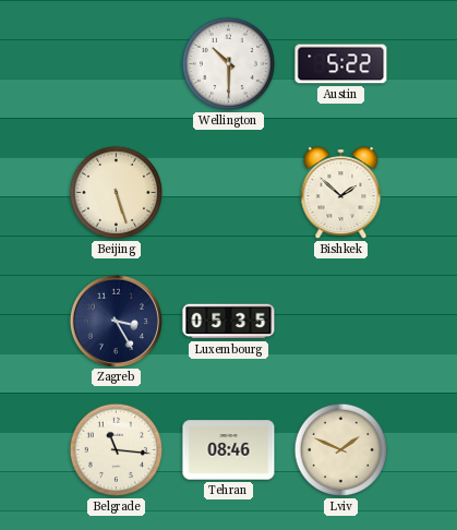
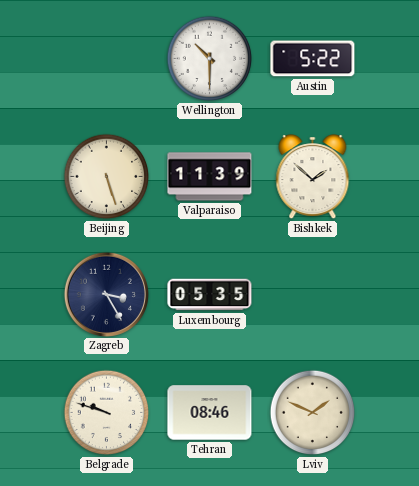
Valparaiso: none -> 11:39
Belgrade: 11:16 -> 9:48
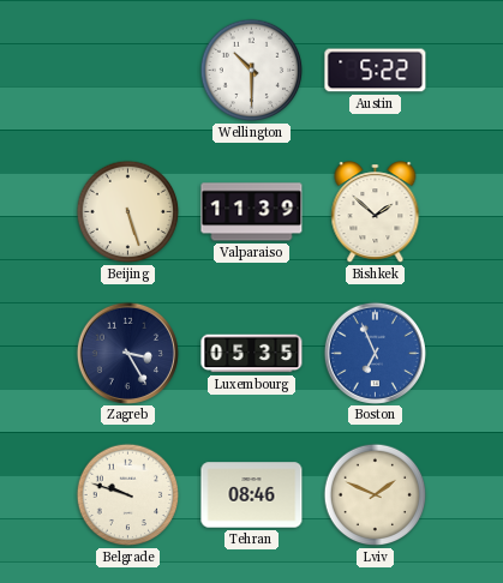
Boston: none -> 6:56
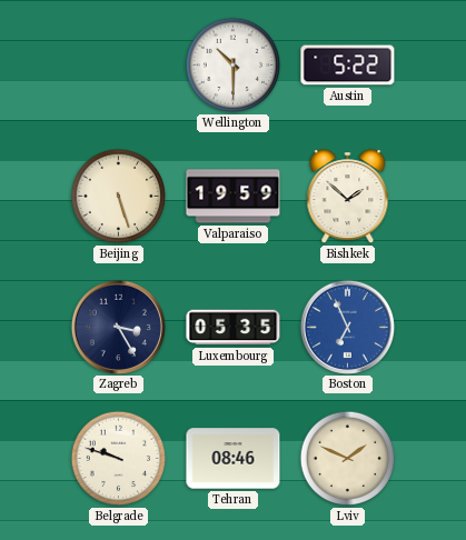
Valparaiso: 11:39 -> 19:59
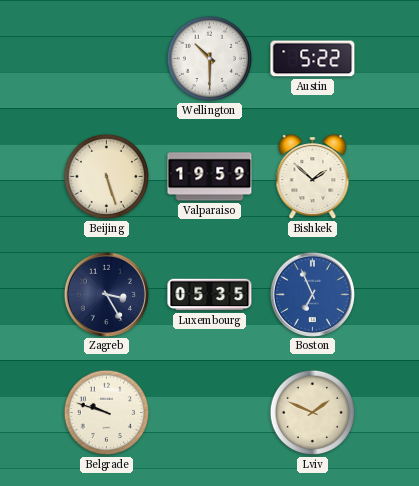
Tehran: 08:46 -> none
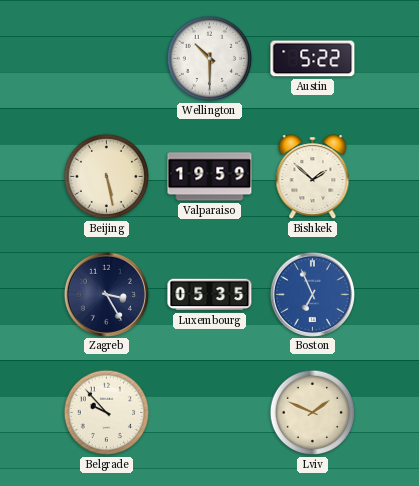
Beijing: 5:27 -> 5:28
Belgrade: 9:48 -> 9:53
